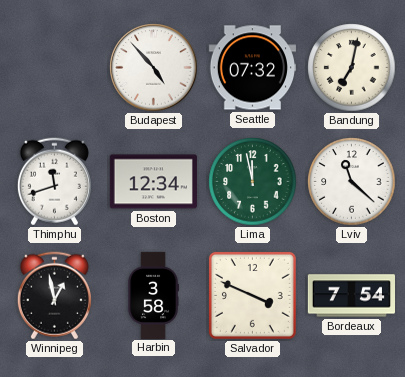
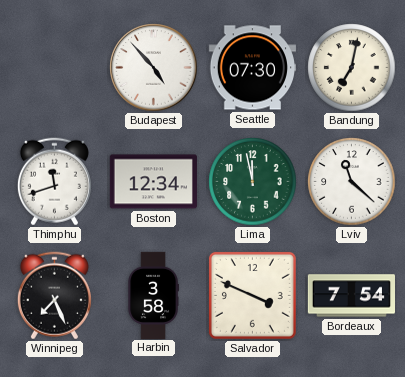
Seattle: 07:32 -> 07:30
Winnipeg: 12:58 -> 7:26
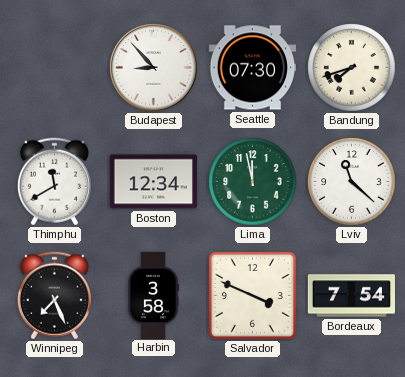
Budapest: 4:53 -> 8:53
Bandung: 7:02 -> 7:42
Thimphu: 11:42 -> 11:40
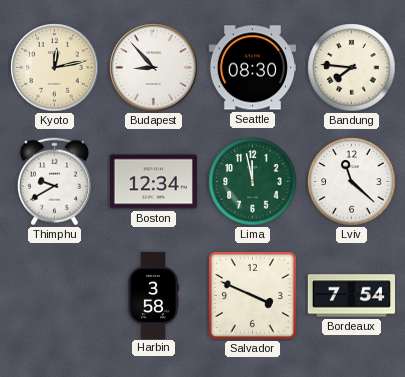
Kyoto: none -> 12:13
Seattle: 07:30 -> 08:30
Bandung: 7:42 -> 7:46
Thimphu: 11:40 -> 9:40
Winnipeg: 7:26 -> none
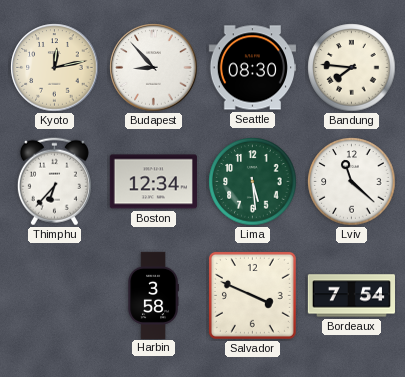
Thimphu: 9:40 -> 6:37
Lima: 11:58 -> 5:29
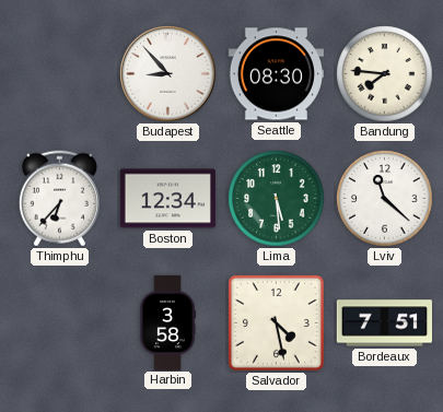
Kyoto: 12:13 -> none
Salvador: 3:49 -> 4:28
Bordeaux: 7:54 -> 7:51
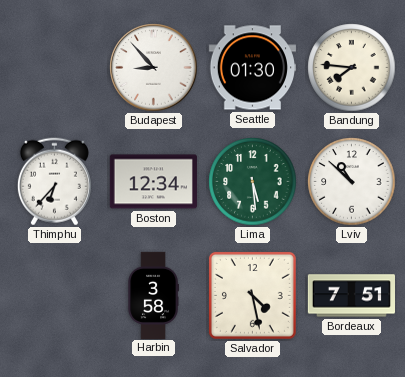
Seattle: 08:30 -> 01:30
Lviv: 11:22 -> 10:52
